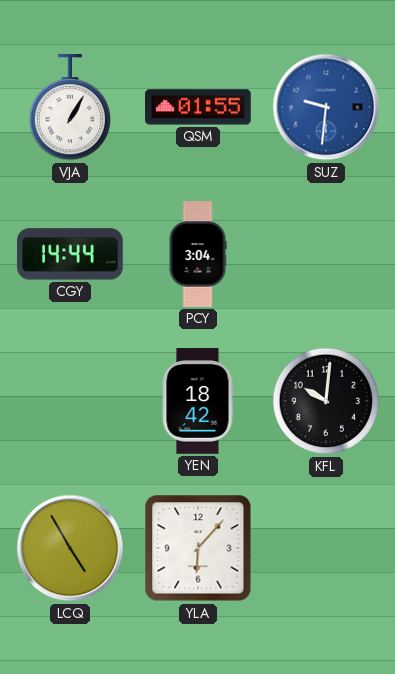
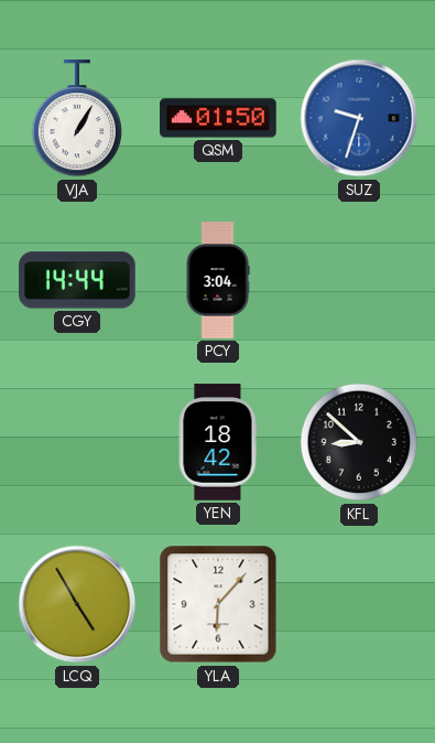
QSM: 01:55 -> 01:50
SUZ: 9:31 -> 9:33
KFL: 10:01 -> 8:52
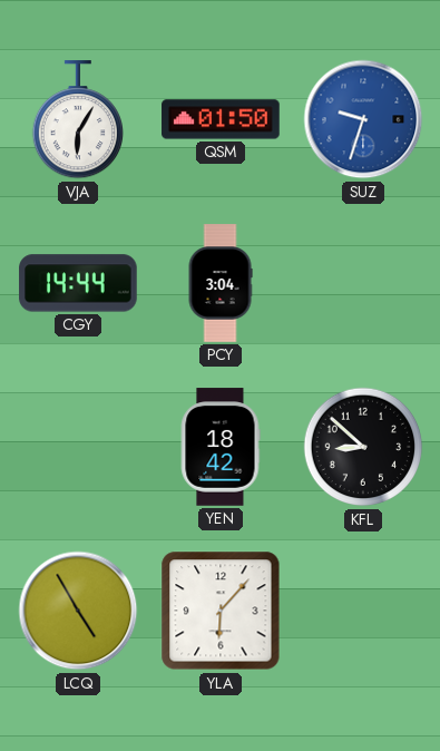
VJA: 1:05 -> 6:05
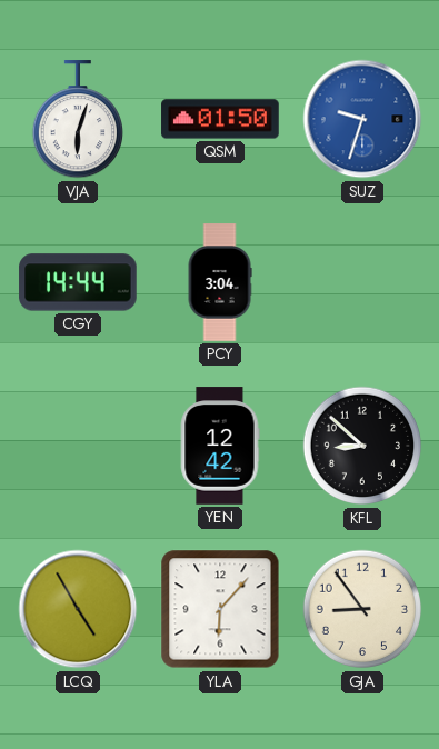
VJA: 6:05 -> 6:03
YEN: 18:42 -> 12:42
GJA: none -> 8:54
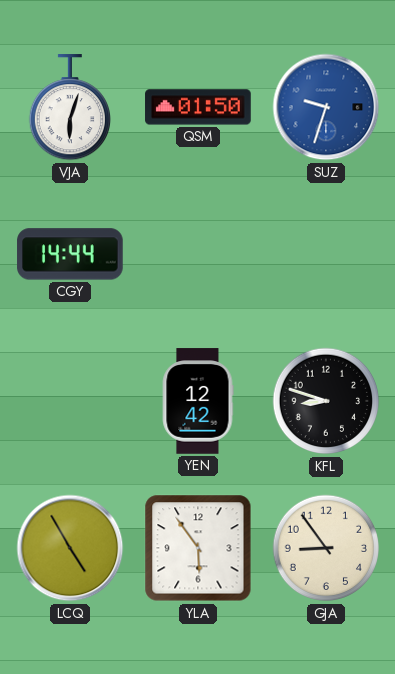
PCY: 3:04 -> none
KFL: 8:52 -> 8:48
YLA: 6:07 -> 5:54
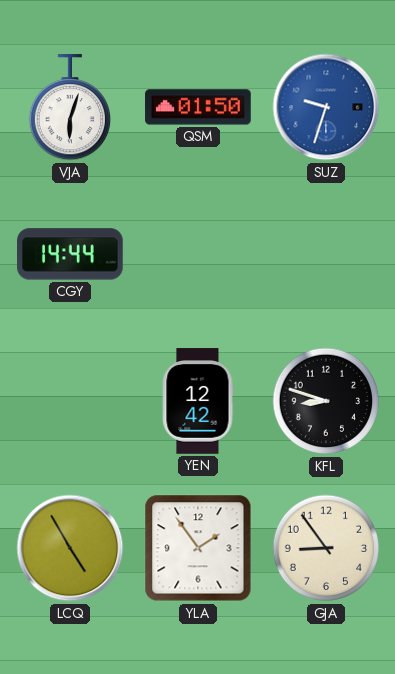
YLA: 5:54 -> 1:54
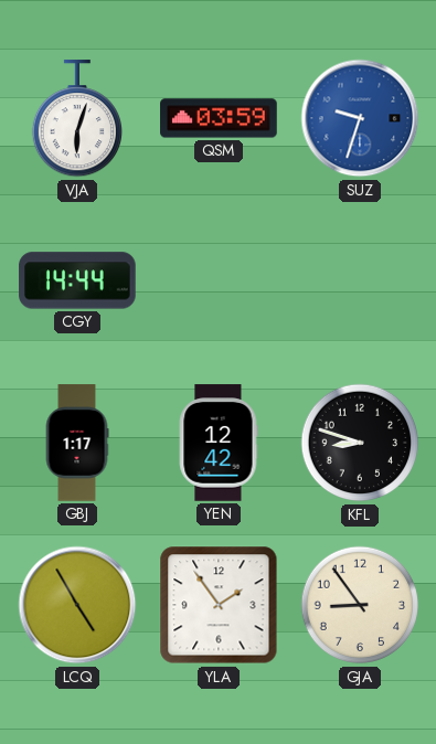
QSM: 01:50 -> 03:59
GBJ: none -> 1:17
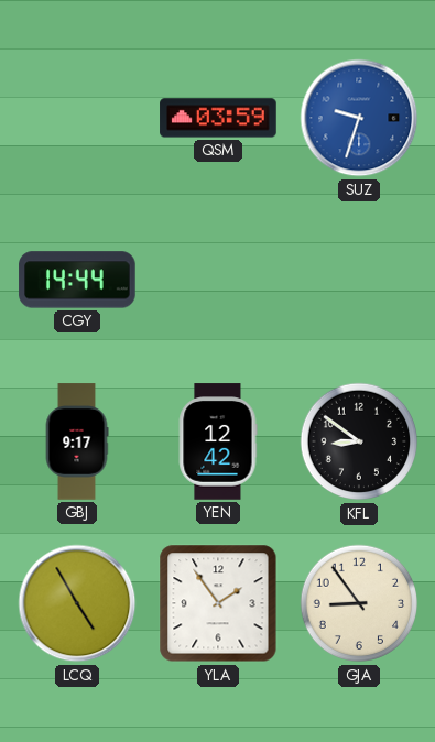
VJA: 6:03 -> none
GBJ: 1:17 -> 9:17
KFL: 8:48 -> 8:51
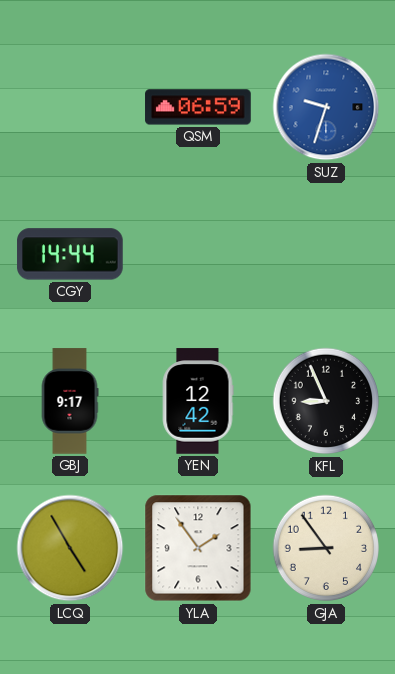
QSM: 03:59 -> 06:59
KFL: 8:51 -> 8:56
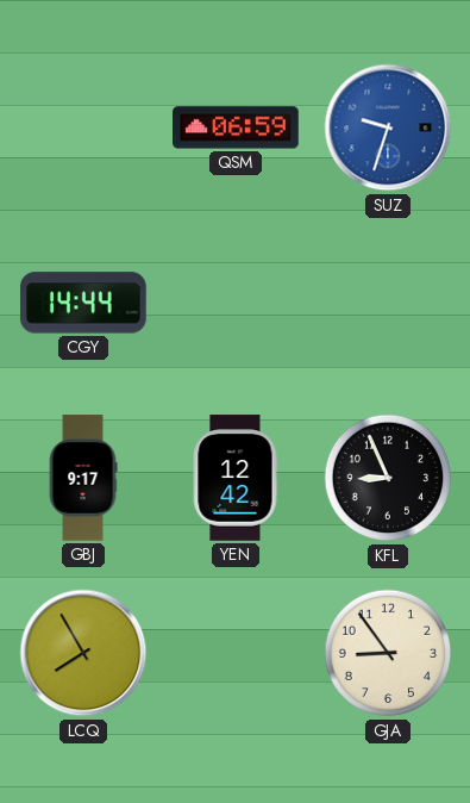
LCQ: 4:55 -> 7:55
YLA: 1:54 -> none
